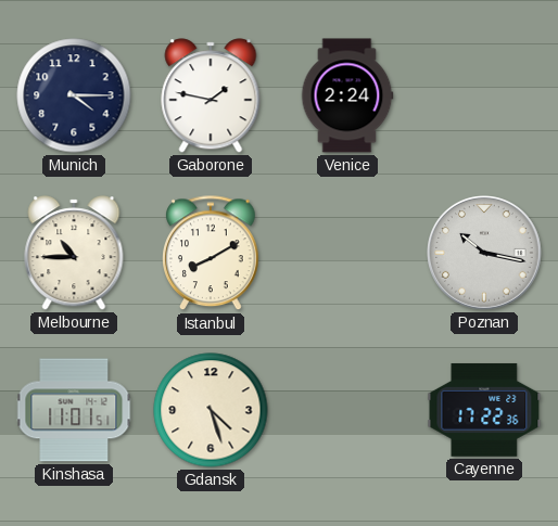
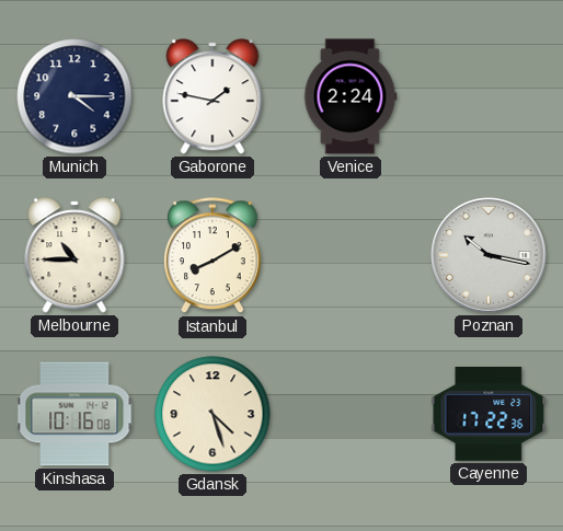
Kinshasa: 11:01 -> 10:16
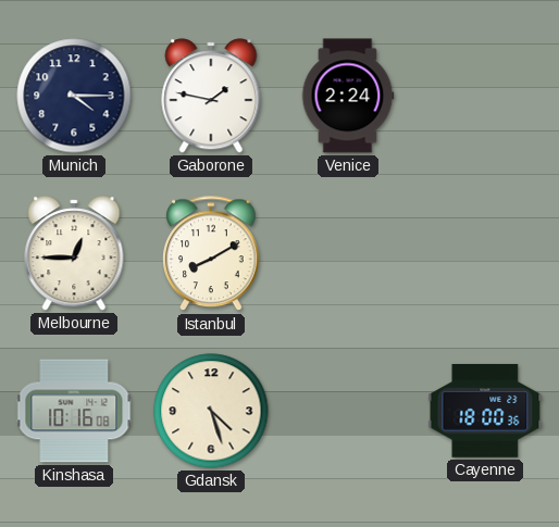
Melbourne: 10:45 -> 12:45
Poznan: 10:17 -> none
Cayenne: 17:22 -> 18:00
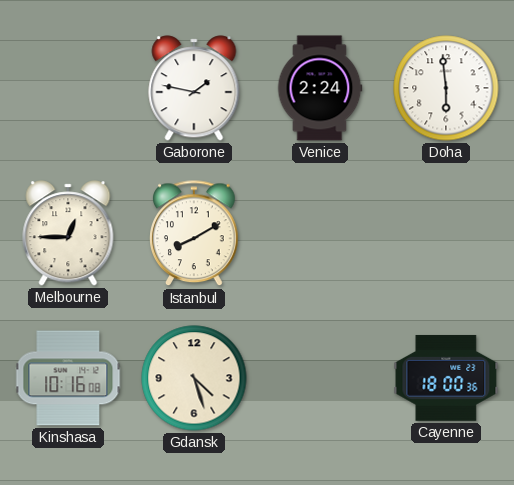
Munich: 4:15 -> none
Doha: none -> 5:59
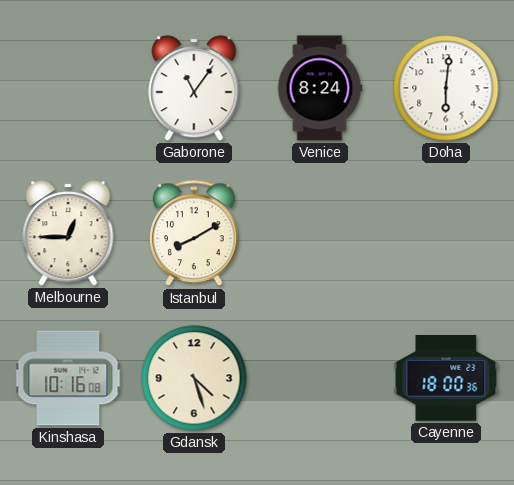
Gaborone: 1:47 -> 11:06
Venice: 2:24 -> 8:24
Doha: 5:59 -> 6:01
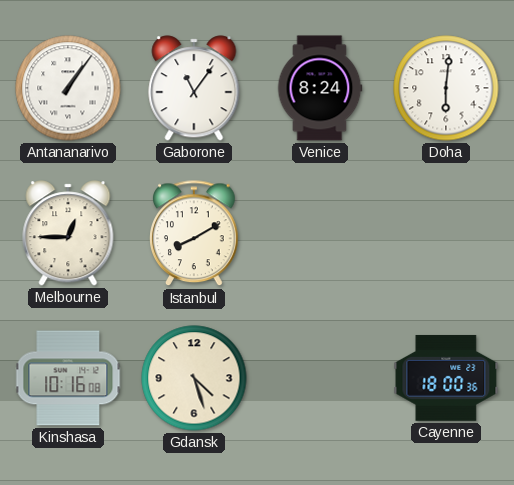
Antananarivo: none -> 1:06
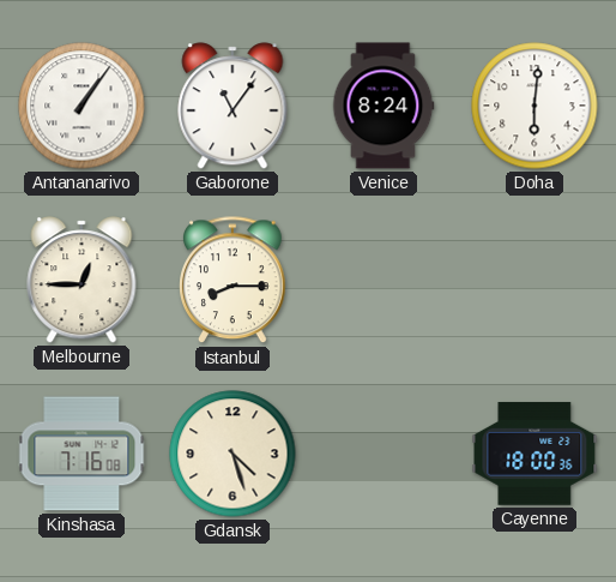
Istanbul: 8:10 -> 8:15
Kinshasa: 10:16 -> 7:16
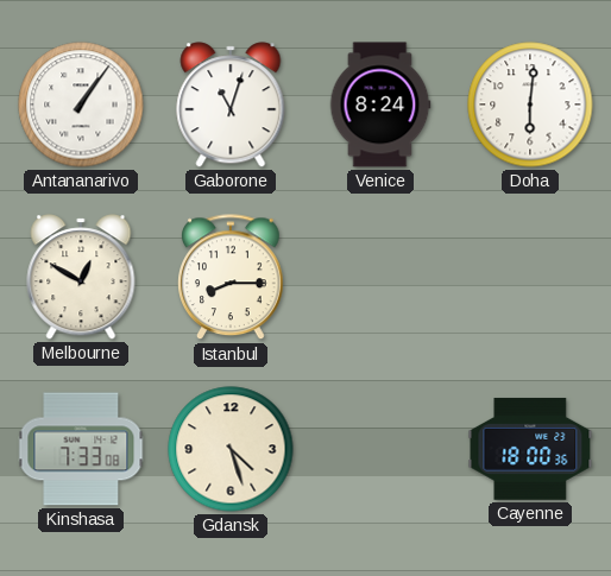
Gaborone: 11:06 -> 11:03
Melbourne: 12:45 -> 12:50
Kinshasa: 7:16 -> 7:33
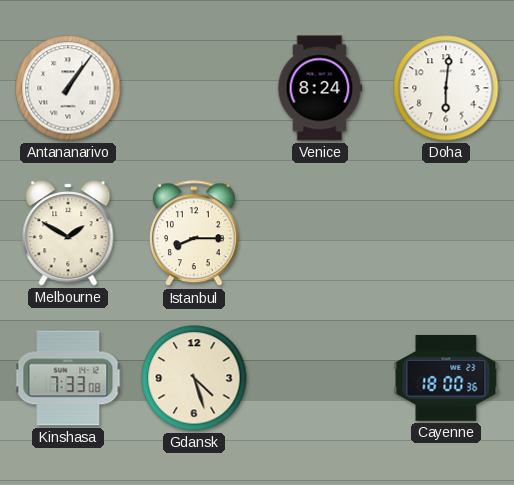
Gaborone: 11:03 -> none
Melbourne: 12:50 -> 1:50
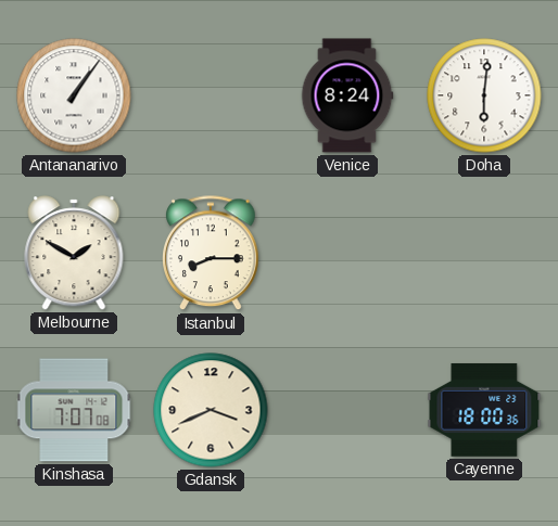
Kinshasa: 7:33 -> 7:07
Gdansk: 4:27 -> 3:41
